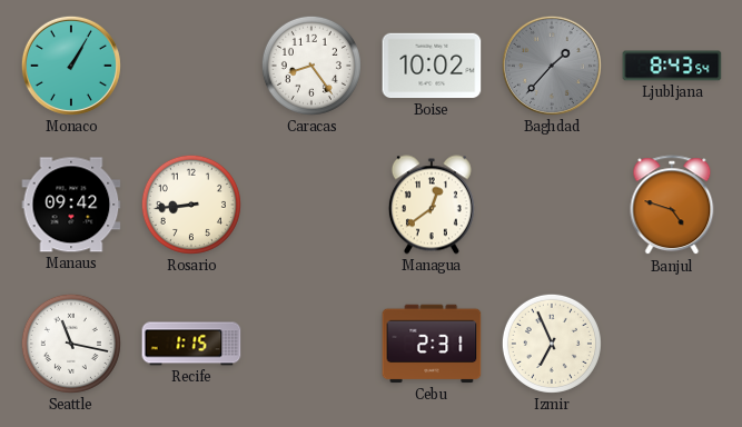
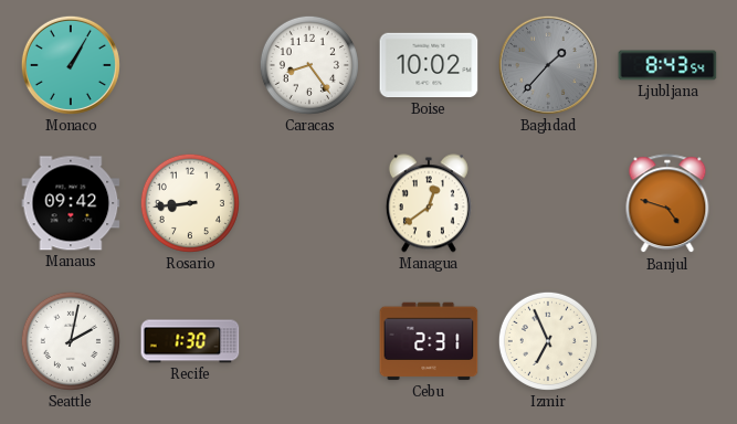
Seattle: 11:17 -> 2:02
Recife: 1:15 -> 1:30
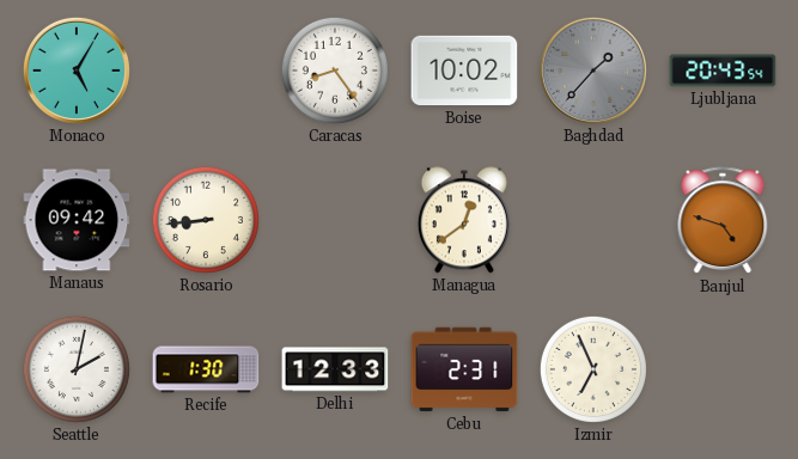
Monaco: 1:05 -> 5:05
Ljubljana: 8:43 -> 20:43
Delhi: none -> 12:33
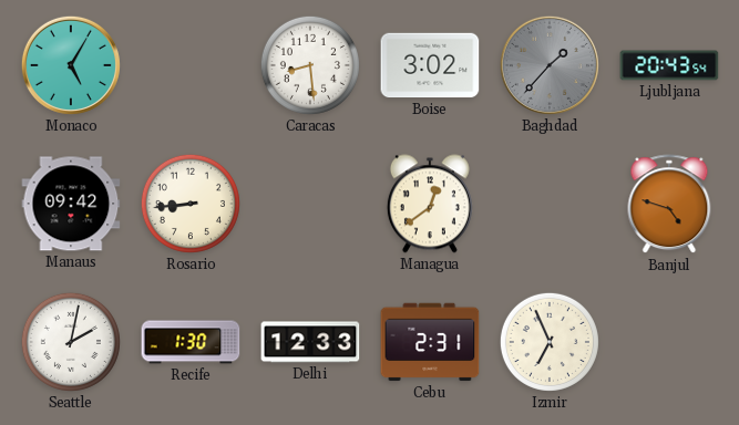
Caracas: 8:24 -> 8:29
Boise: 10:02 -> 3:02
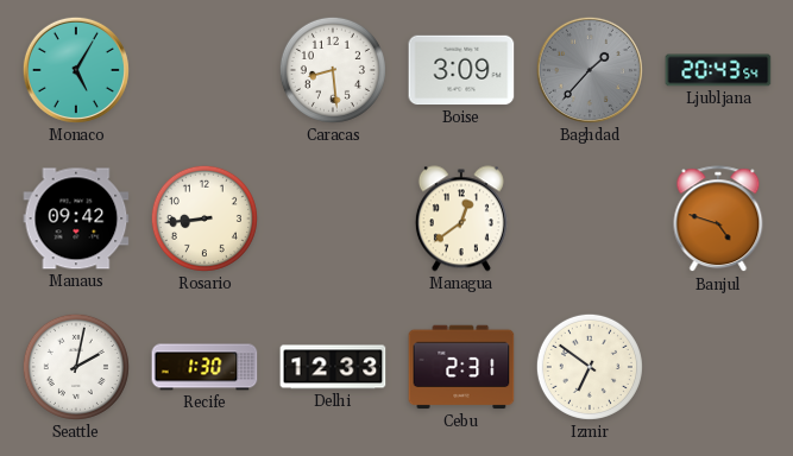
Boise: 3:02 -> 3:09
Izmir: 6:56 -> 6:51
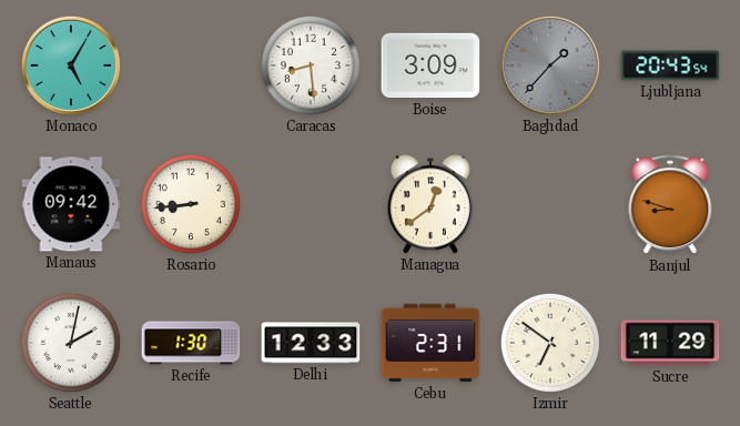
Banjul: 4:48 -> 8:48
Sucre: none -> 11:29
